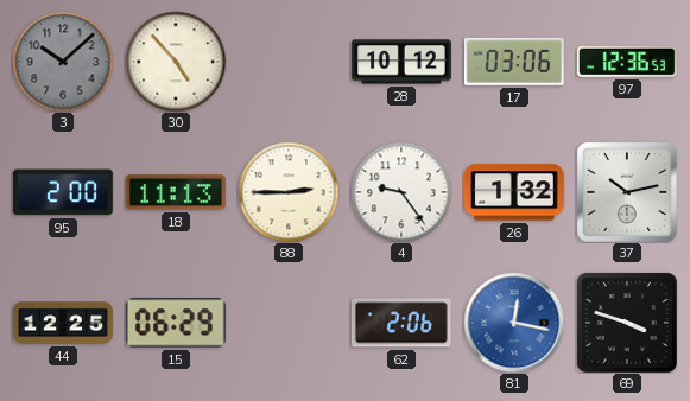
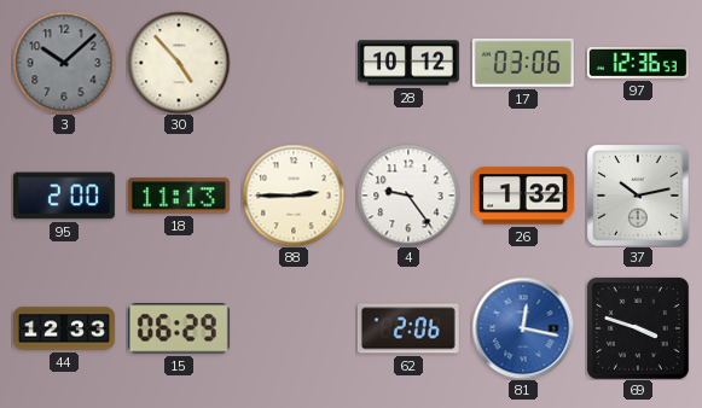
44: 12:25 -> 12:33
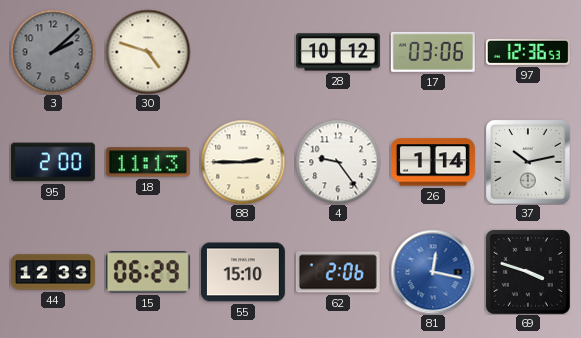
3: 10:08 -> 2:08
30: 4:53 -> 4:48
26: 1:32 -> 1:14
55: none -> 15:10
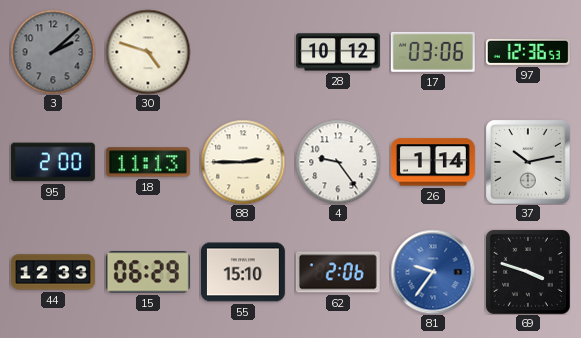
81: 12:17 -> 9:36
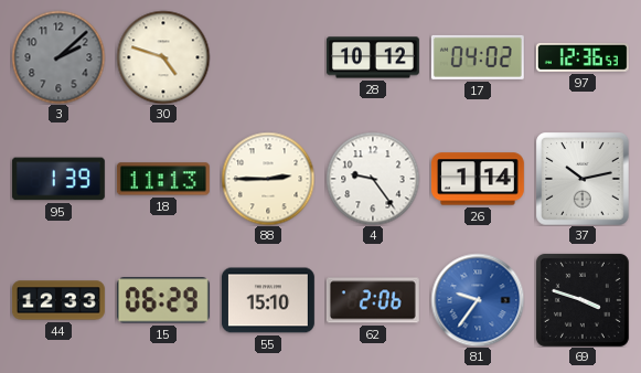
17: 03:06 -> 04:02
95: 2:00 -> 1:39
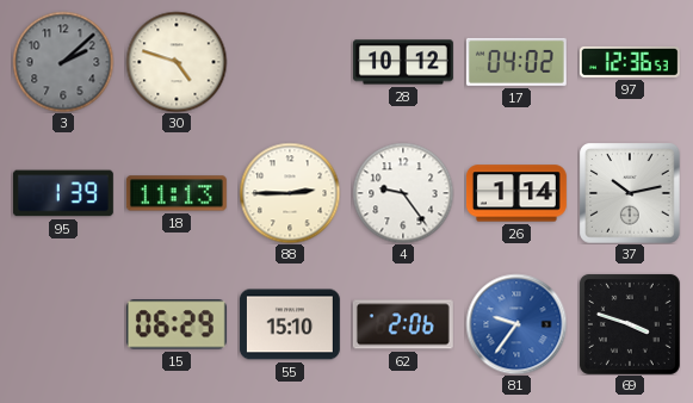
44: 12:33 -> none
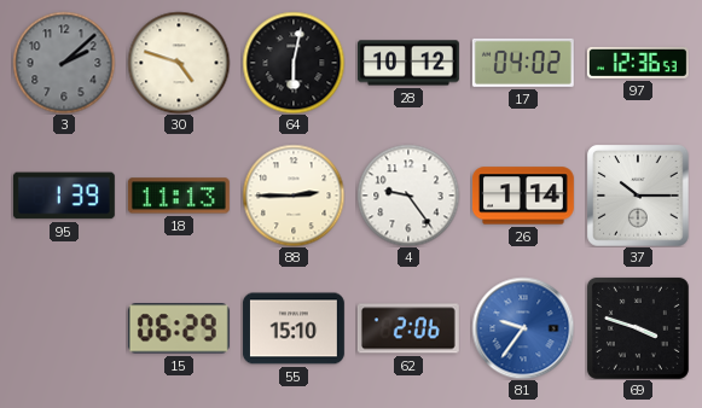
64: none -> 6:02
37: 10:13 -> 10:15
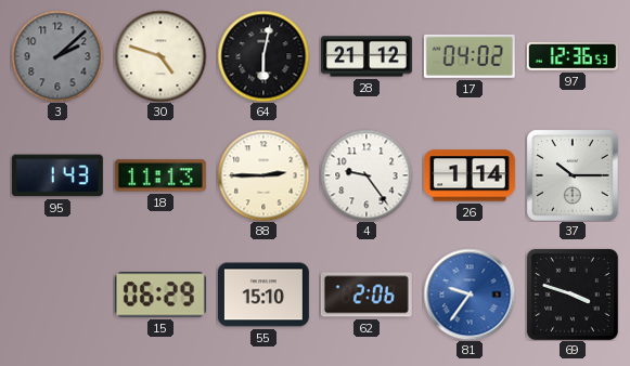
28: 10:12 -> 21:12
95: 1:39 -> 1:43
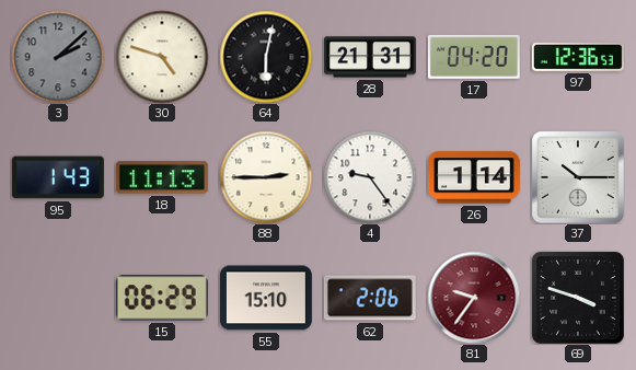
28: 21:12 -> 21:31
17: 04:02 -> 04:20
81 dial: blue -> burgundy
